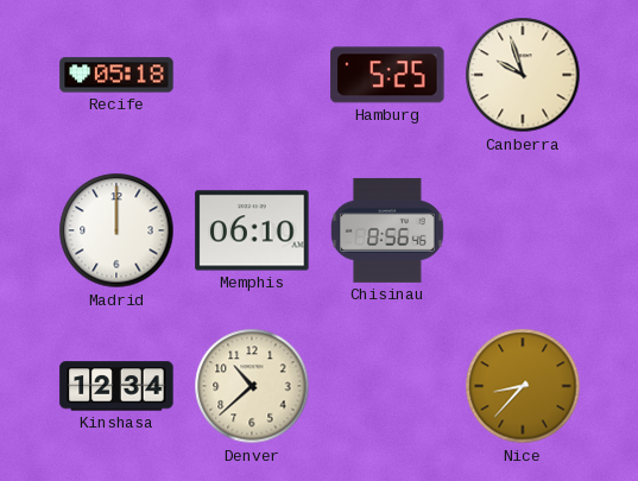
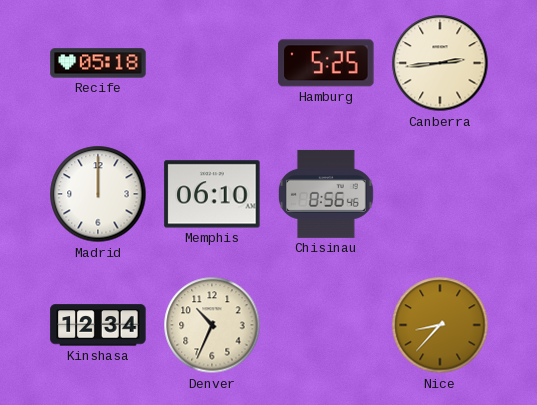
Canberra: 9:57 -> 2:44
Denver: 10:38 -> 10:34
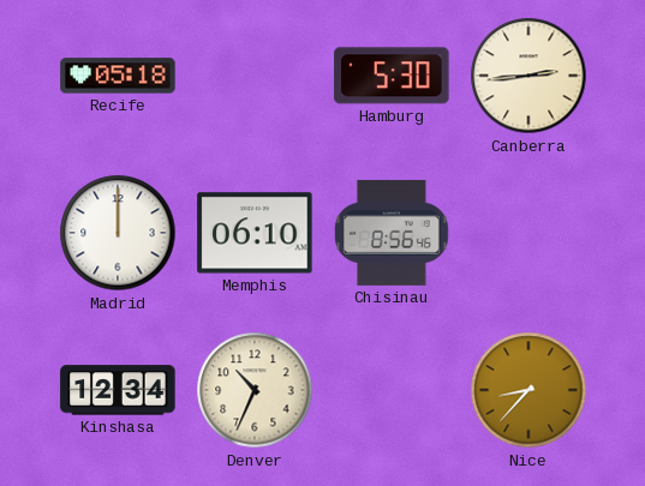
Hamburg: 5:25 -> 5:30
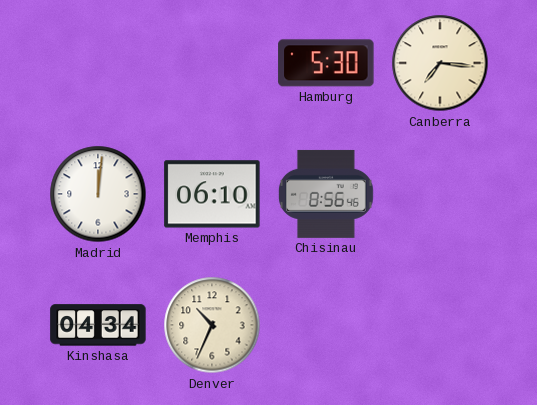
Recife: 05:18 -> none
Canberra: 2:44 -> 7:16
Madrid: 12:00 -> 12:01
Kinshasa: 12:34 -> 04:34
Nice: 8:37 -> none
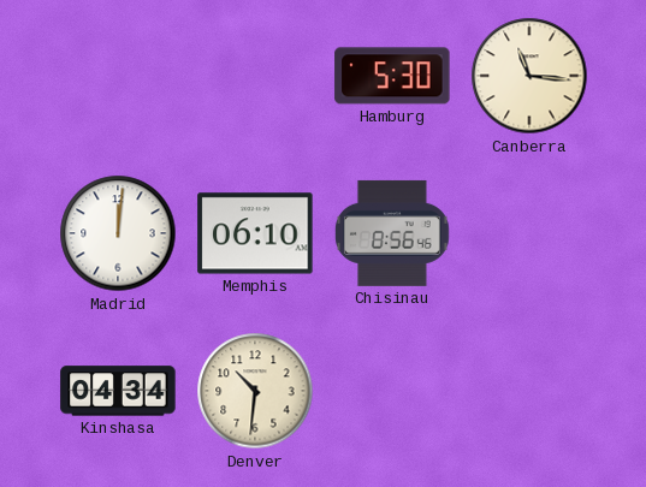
Canberra: 7:16 -> 11:16
Denver: 10:34 -> 10:31
